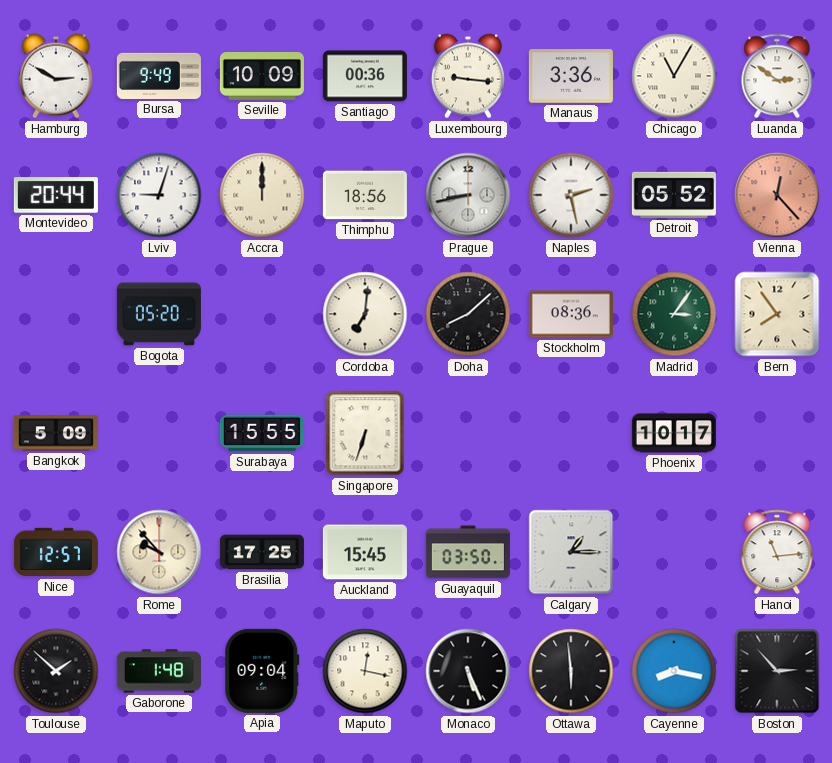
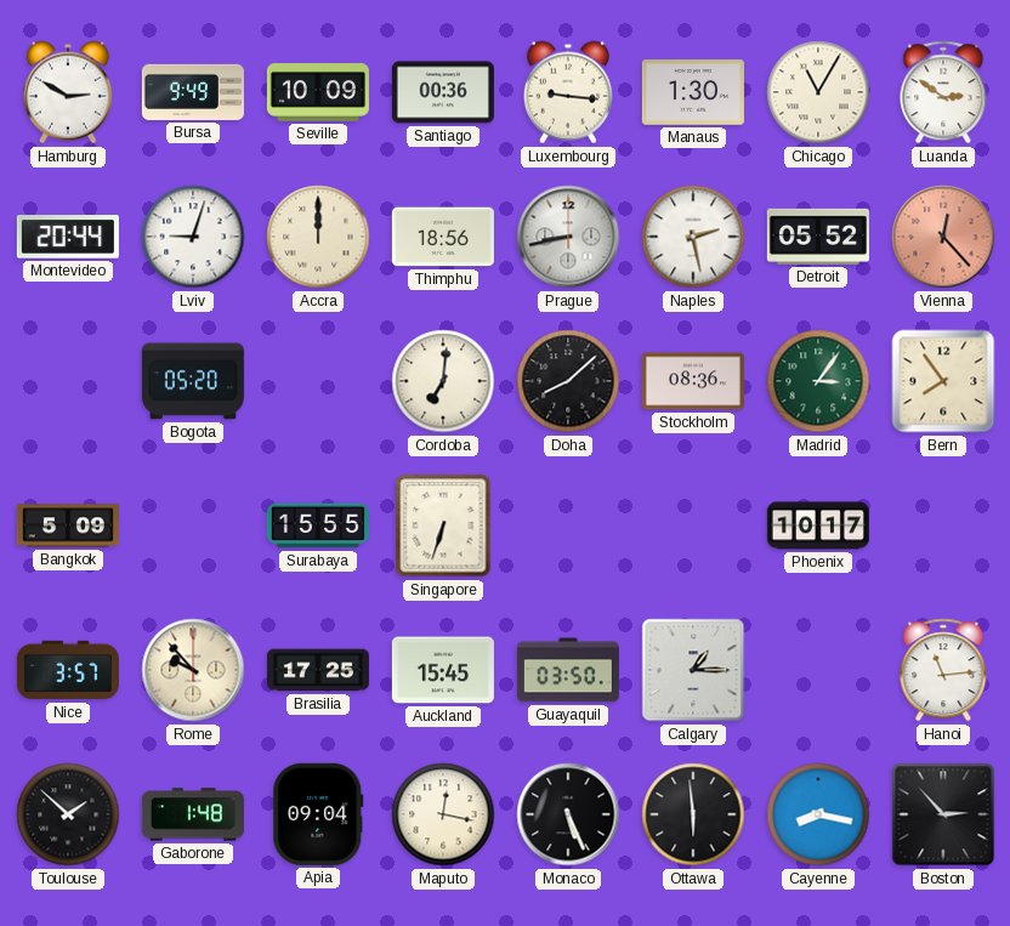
Manaus: 3:36 -> 1:30
Nice: 12:57 -> 3:57
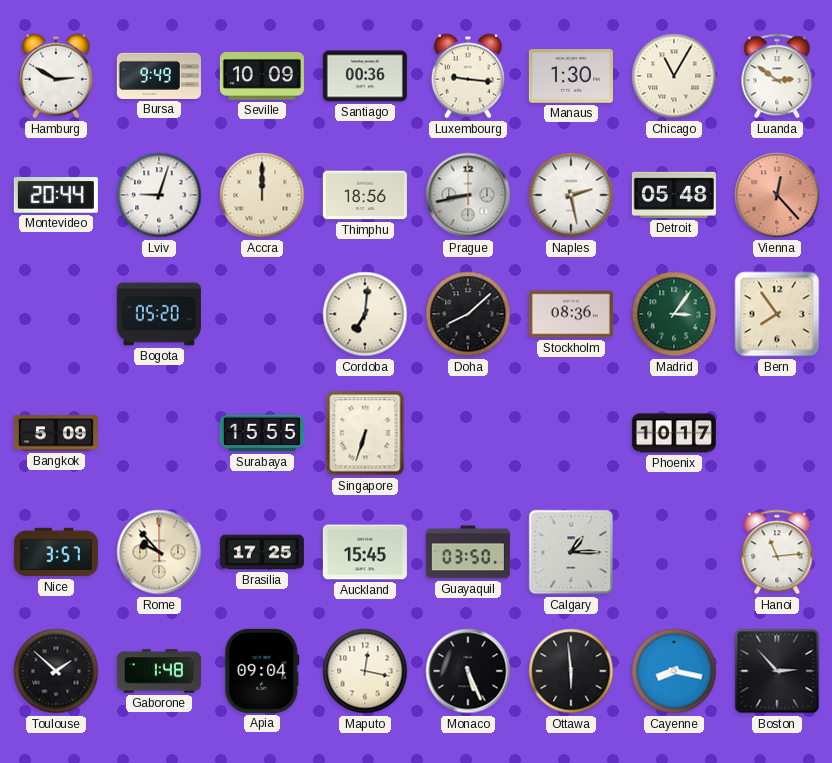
Detroit: 05:52 -> 05:48
